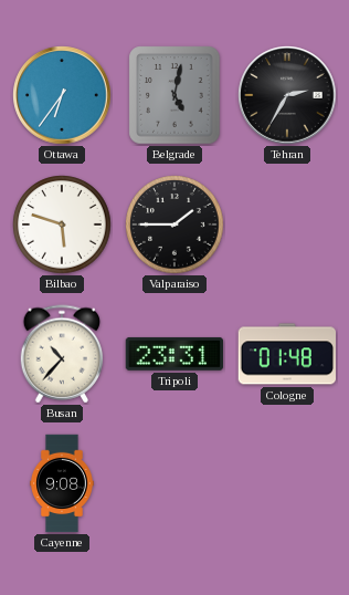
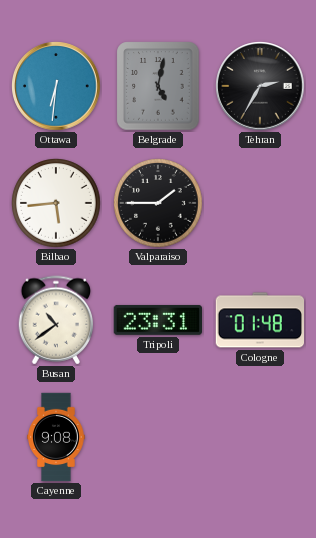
Ottawa: 6:36 -> 6:31
Bilbao: 5:48 -> 5:44
Busan: 10:37 -> 10:39
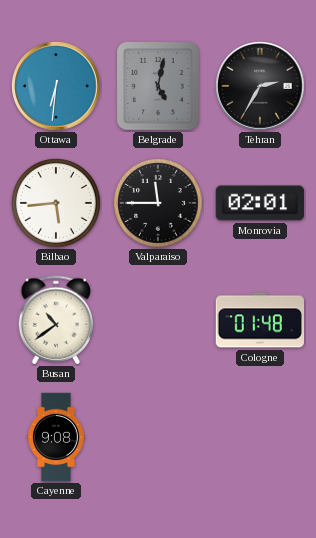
Valparaiso: 1:45 -> 11:45
Monrovia: none -> 02:01
Tripoli: 23:31 -> none
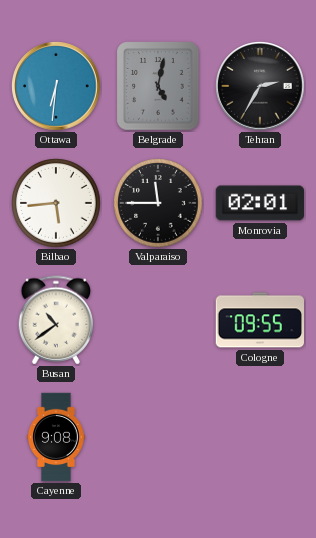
Cologne: 01:48 -> 09:55
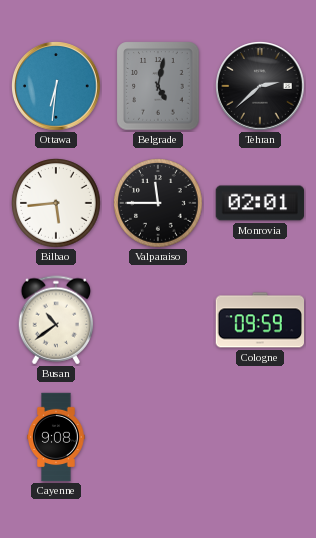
Tehran: 2:35 -> 2:38
Cologne: 09:55 -> 09:59
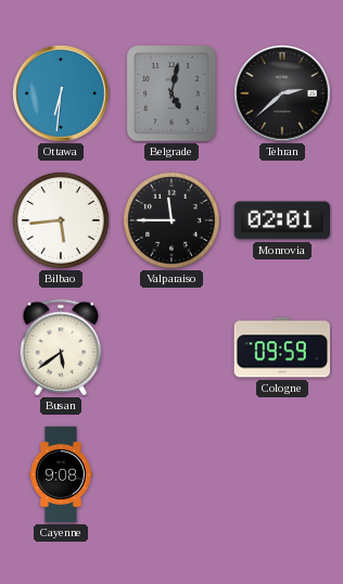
Busan: 10:39 -> 5:39
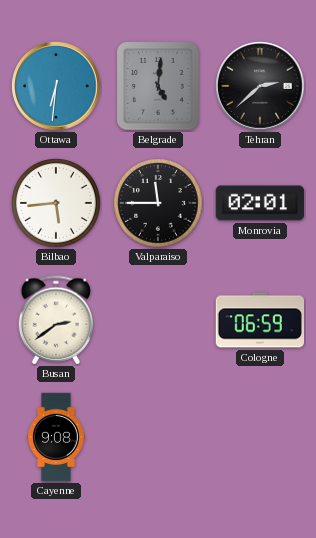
Belgrade: 5:02 -> 5:01
Busan: 5:39 -> 2:39
Cologne: 09:59 -> 06:59
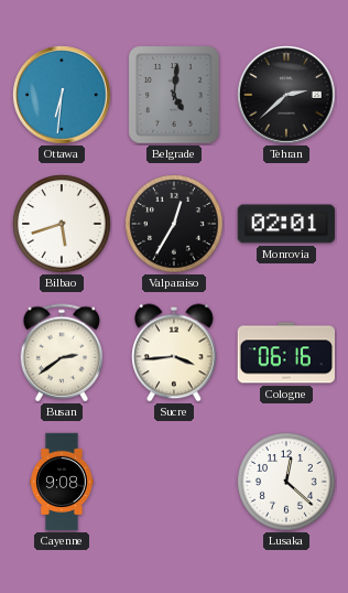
Bilbao: 5:44 -> 5:42
Valparaiso: 11:45 -> 12:35
Sucre: none -> 3:44
Cologne: 06:59 -> 06:16
Lusaka: none -> 12:22
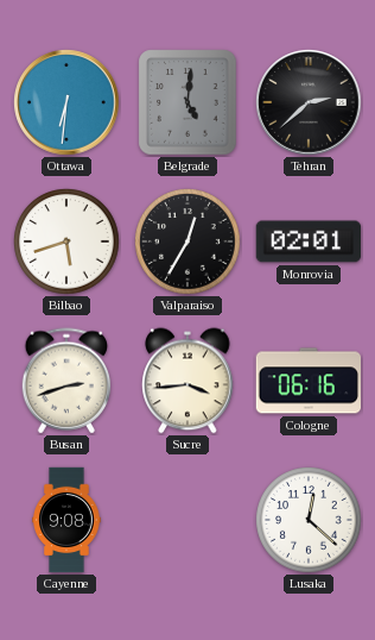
Busan: 2:39 -> 2:42
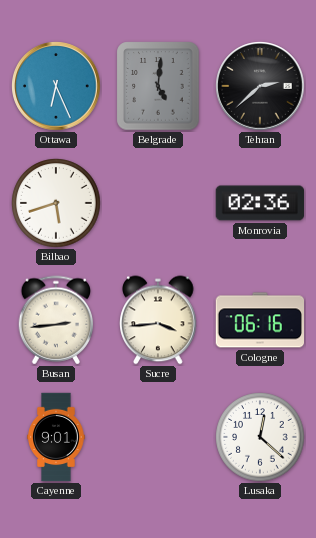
Ottawa: 6:31 -> 6:26
Valparaiso: 12:35 -> none
Monrovia: 02:01 -> 02:36
Busan: 2:42 -> 2:44
Cayenne: 9:08 -> 9:01
